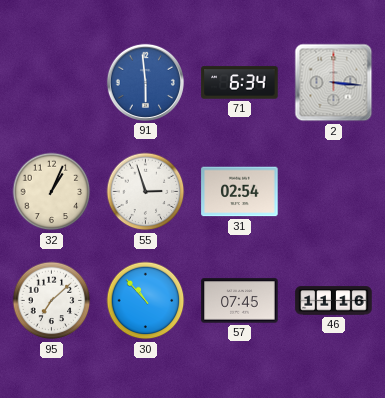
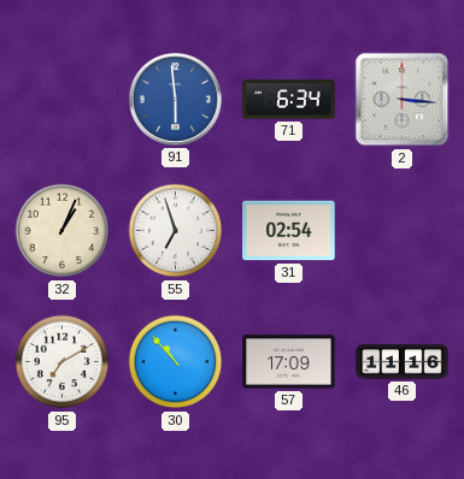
55: 2:57 -> 6:57
95: 7:08 -> 7:10
57: 07:45 -> 17:09
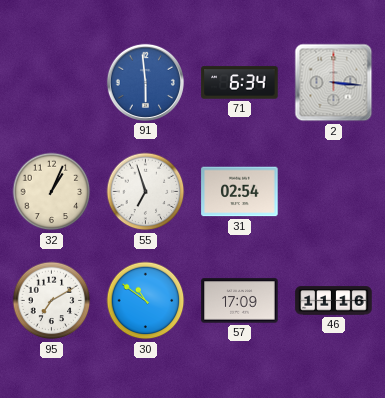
30: 10:53 -> 10:51
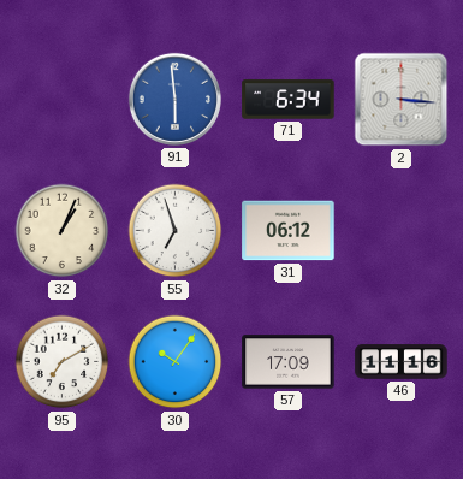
31: 02:54 -> 06:12
30: 10:51 -> 10:06
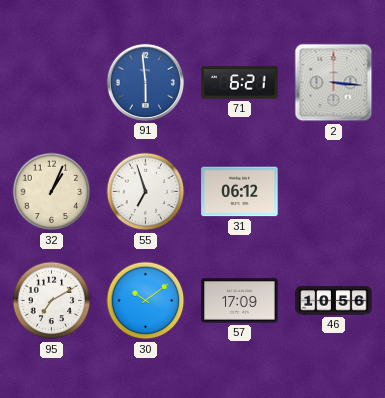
71: 6:34 -> 6:21
30: 10:06 -> 10:09
46: 11:16 -> 10:56
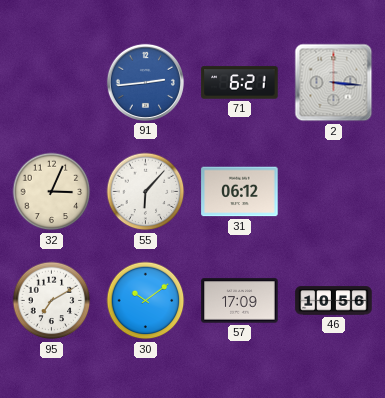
91: 5:59 -> 2:44
32: 1:04 -> 3:04
55: 6:57 -> 6:07
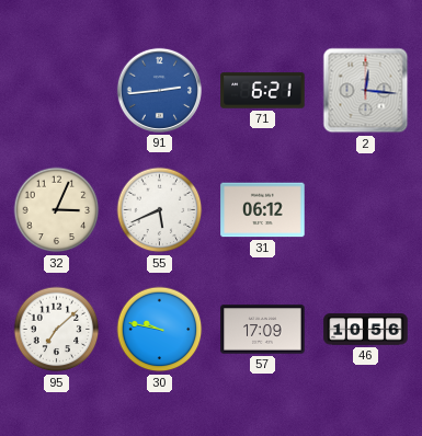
2: 3:16 -> 12:16
55: 6:07 -> 5:41
95: 7:10 -> 7:08
30: 10:09 -> 9:47
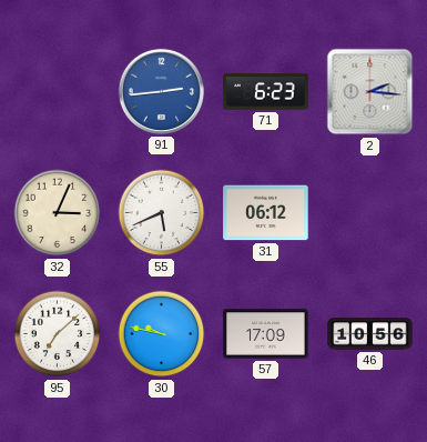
71: 6:21 -> 6:23
2: 12:16 -> 2:16
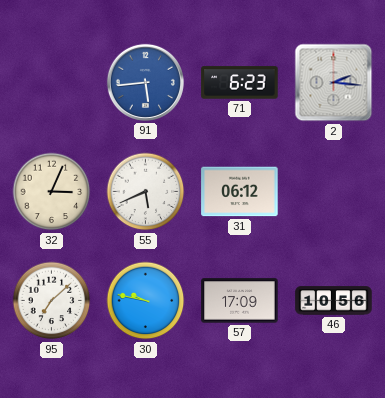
91: 2:44 -> 5:44
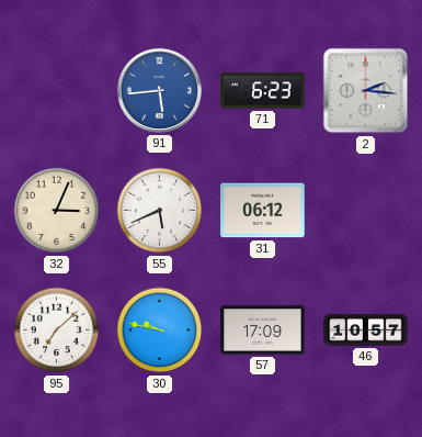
46: 10:56 -> 10:57
